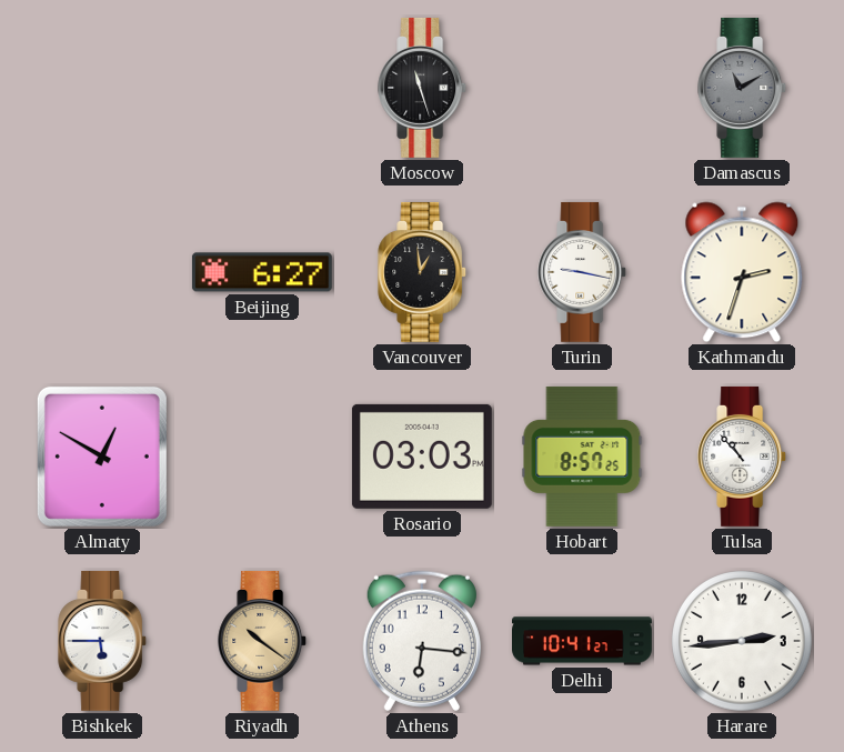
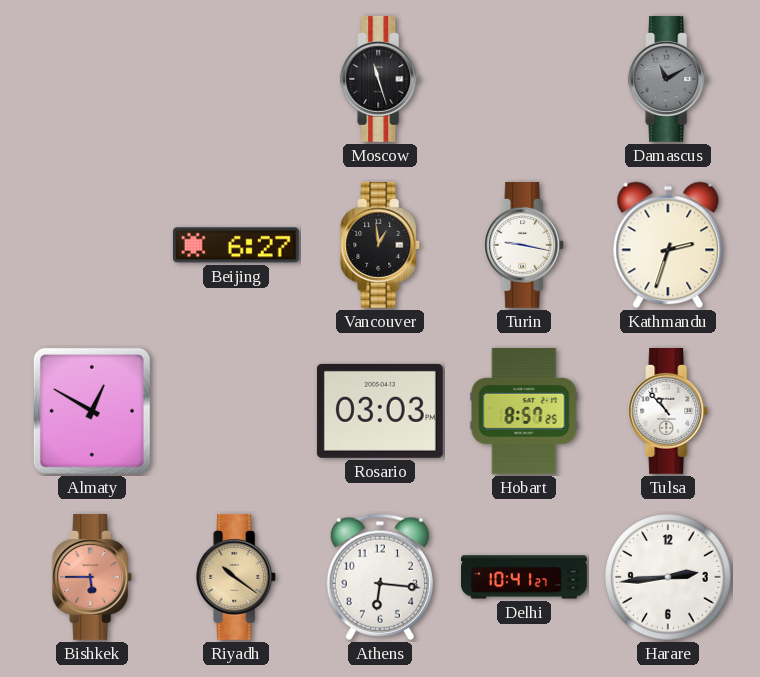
Bishkek dial: white -> salmon
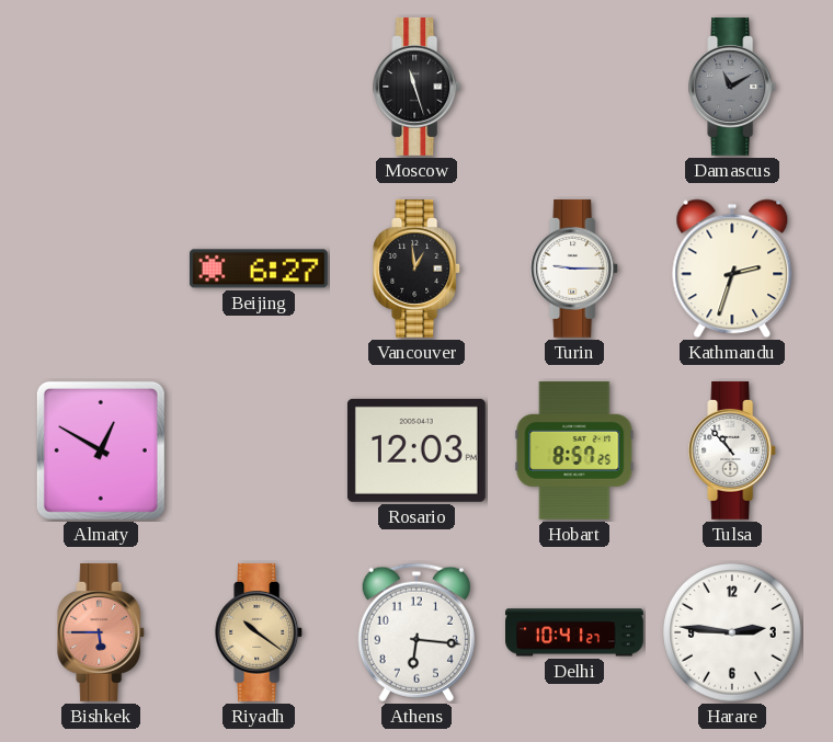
Turin: 9:17 -> 9:15
Rosario: 03:03 -> 12:03
Harare: 2:44 -> 2:46
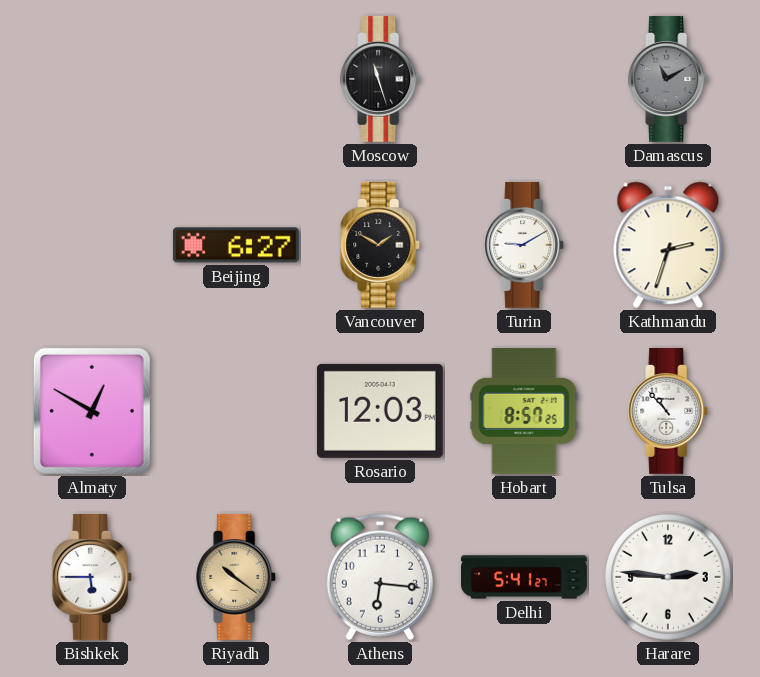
Vancouver: 12:59 -> 1:50
Turin: 9:15 -> 9:10
Bishkek dial: salmon -> white
Delhi: 10:41 -> 5:41
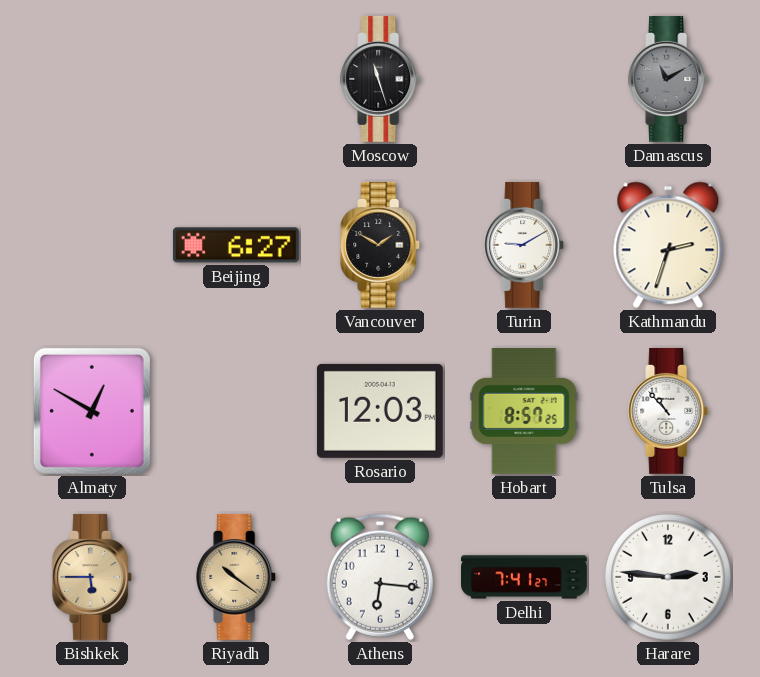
Bishkek dial: white -> champagne
Delhi: 5:41 -> 7:41
